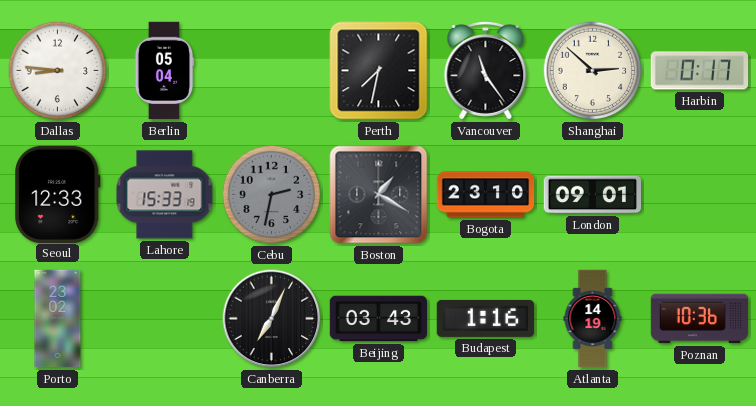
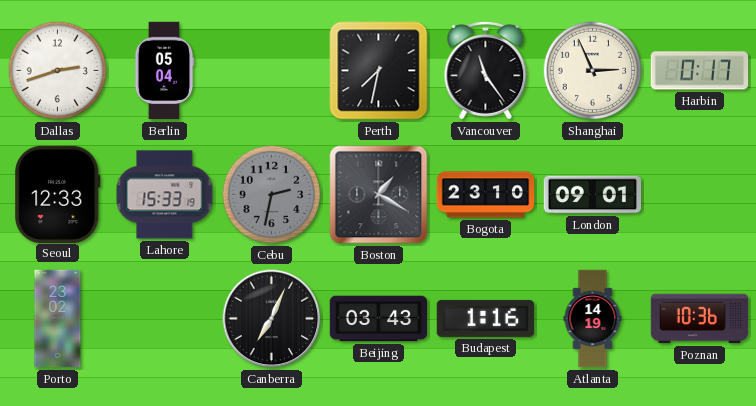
Dallas: 8:46 -> 2:42
Shanghai: 2:52 -> 2:56
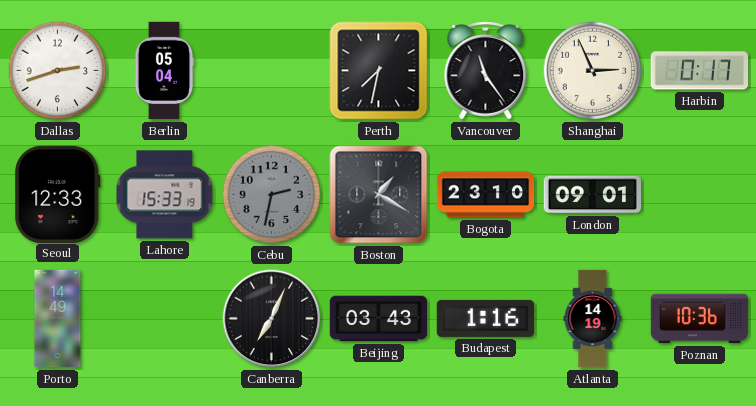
Porto: 23:02 -> 14:49
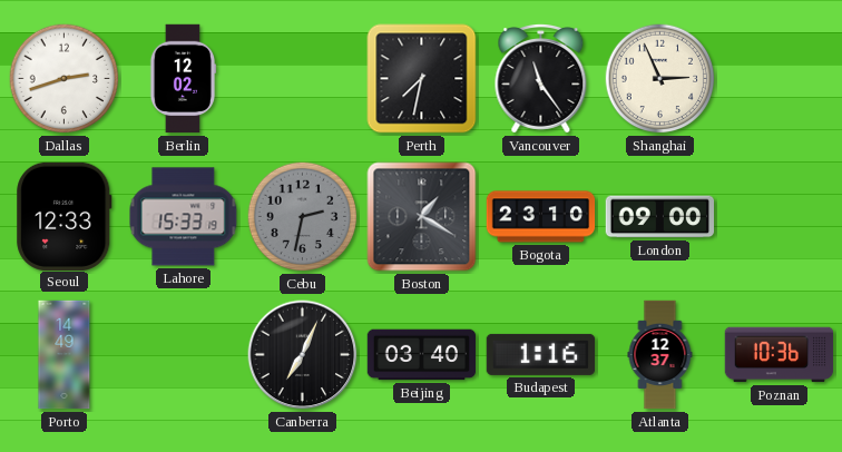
Berlin: 05:04 -> 12:02
Harbin: 0:17 -> none
London: 09:01 -> 09:00
Beijing: 03:43 -> 03:40
Atlanta: 14:19 -> 12:37
